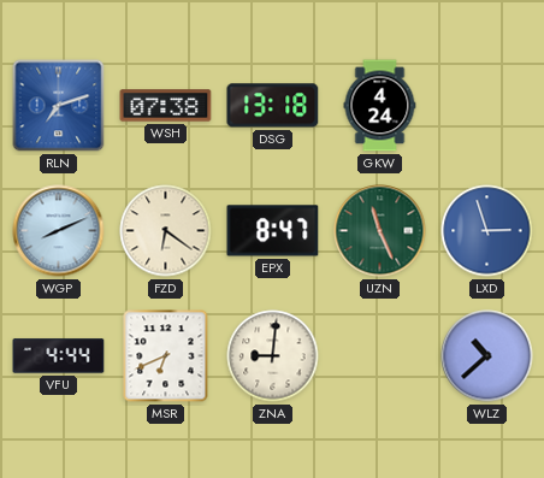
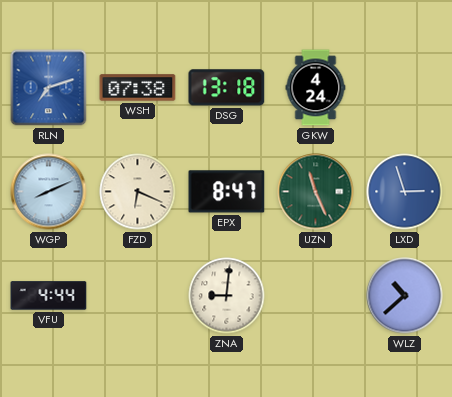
FZD: 6:21 -> 6:19
MSR: 6:41 -> none
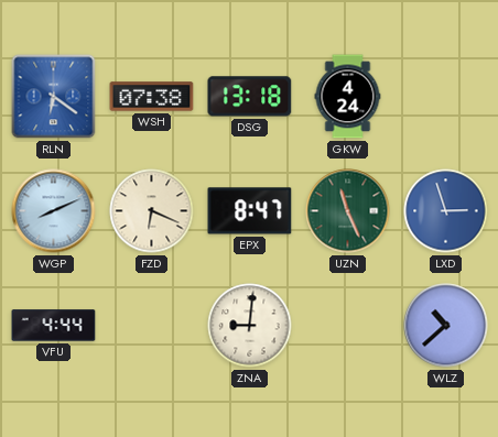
RLN: 7:12 -> 6:21
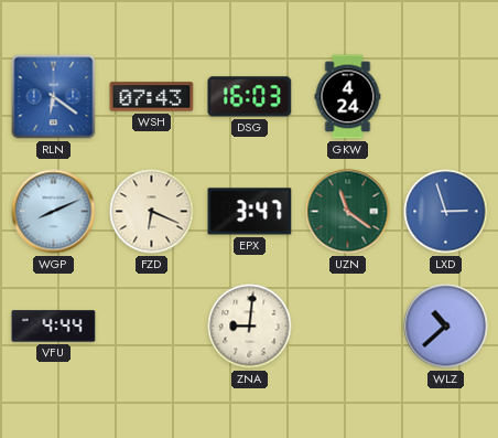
WSH: 07:38 -> 07:43
DSG: 13:18 -> 16:03
EPX: 8:47 -> 3:47
UZN: 11:26 -> 11:21
